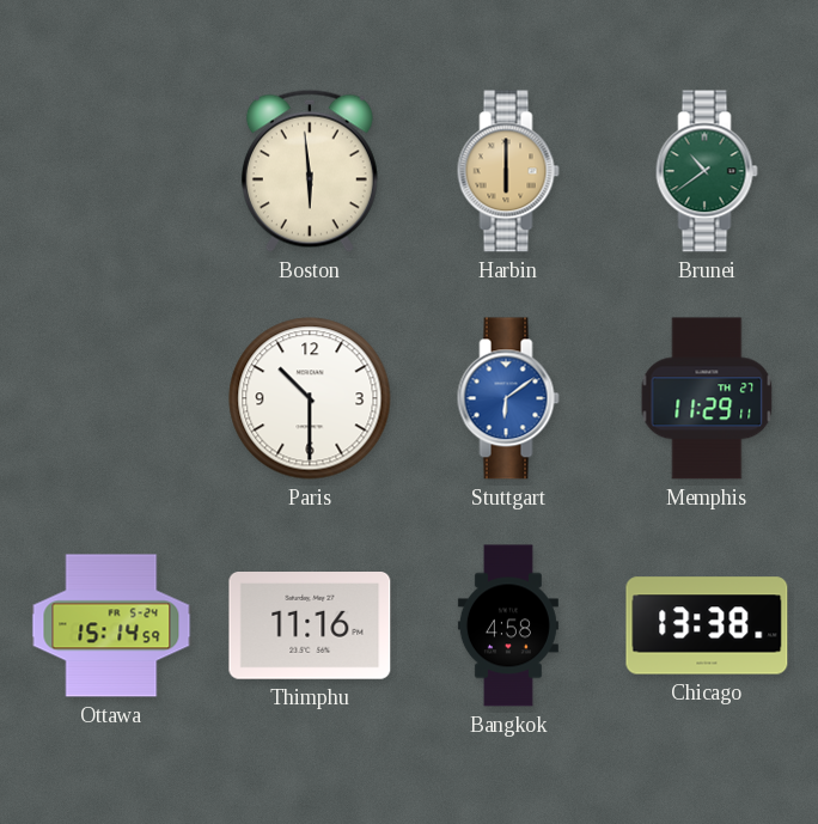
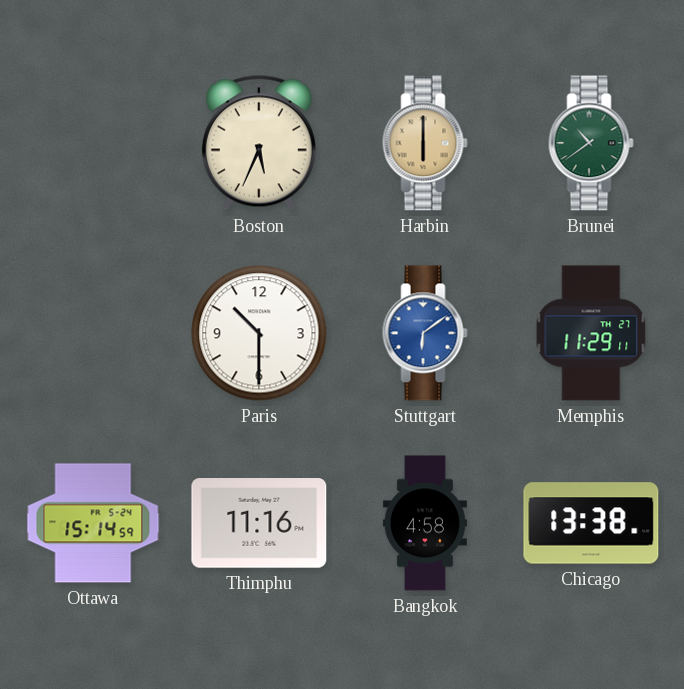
Boston: 5:59 -> 5:34
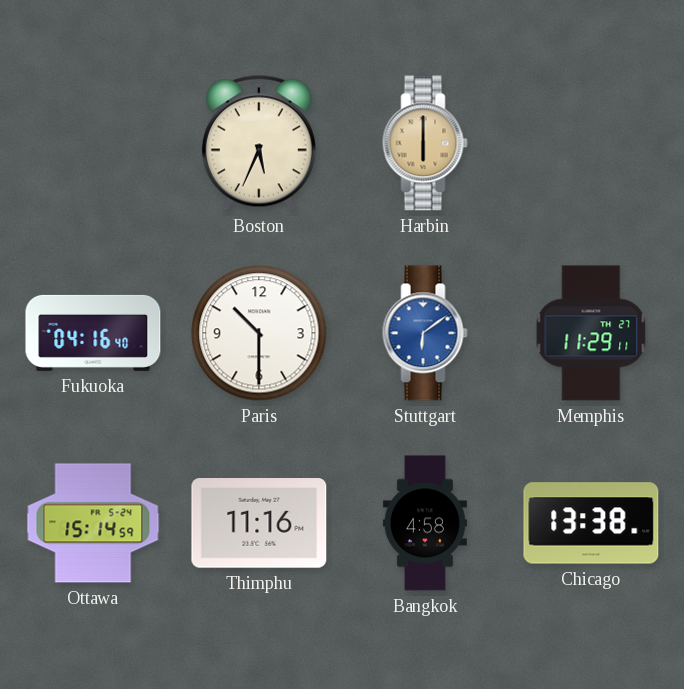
Brunei: 10:39 -> none
Fukuoka: none -> 04:16
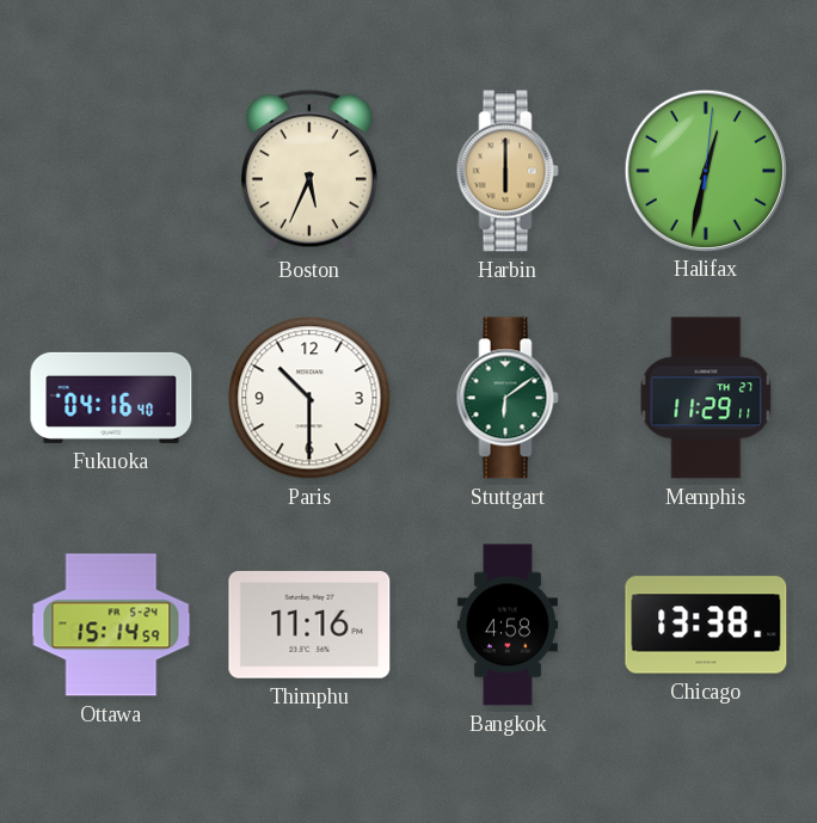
Halifax: none -> 12:32
Stuttgart dial: blue -> green
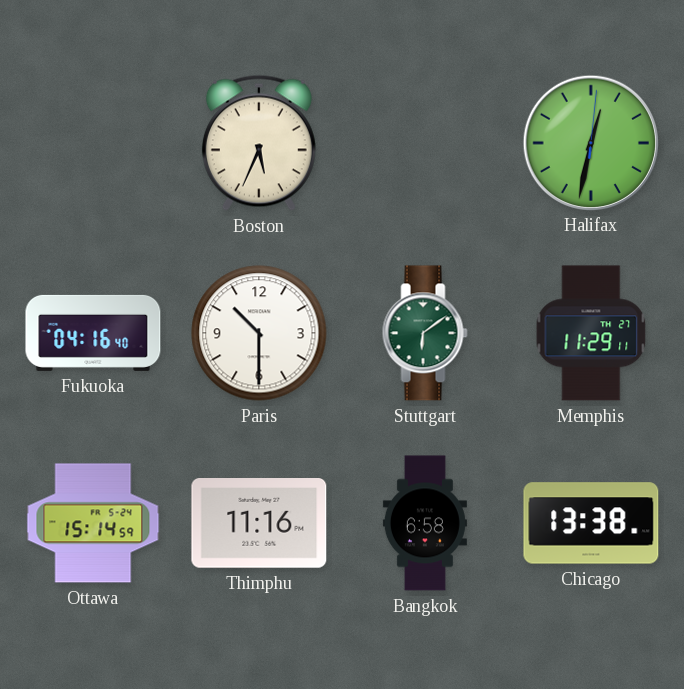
Harbin: 6:00 -> none
Bangkok: 4:58 -> 6:58
